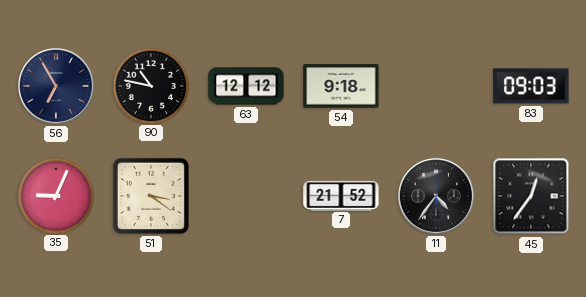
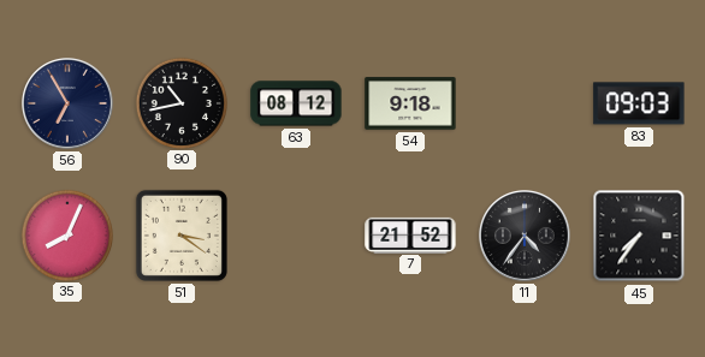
90: 10:47 -> 10:43
63: 12:12 -> 08:12
35: 9:04 -> 8:04
45: 12:36 -> 7:36
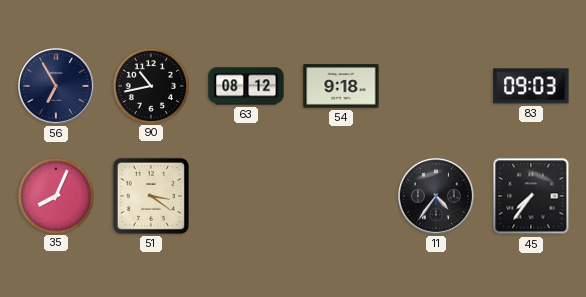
7: 21:52 -> none
